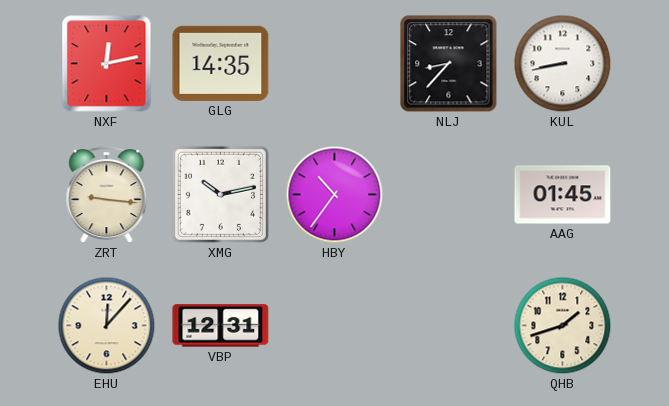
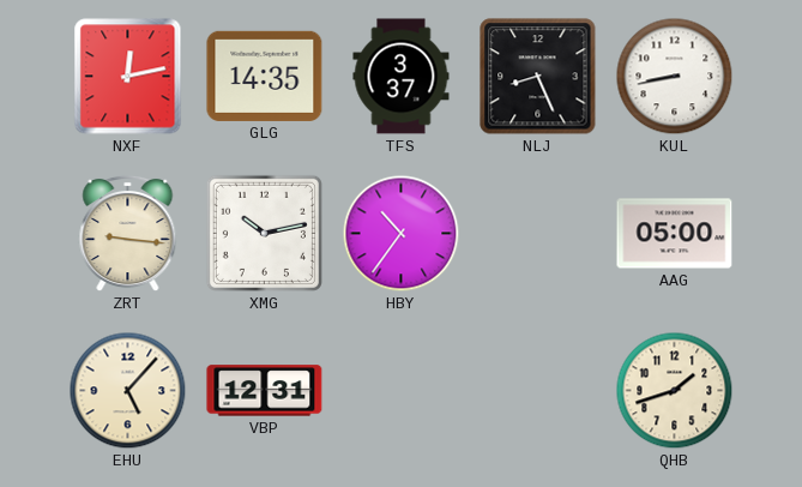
TFS: none -> 3:37
NLJ: 8:37 -> 8:26
AAG: 01:45 -> 05:00
EHU: 12:07 -> 5:07
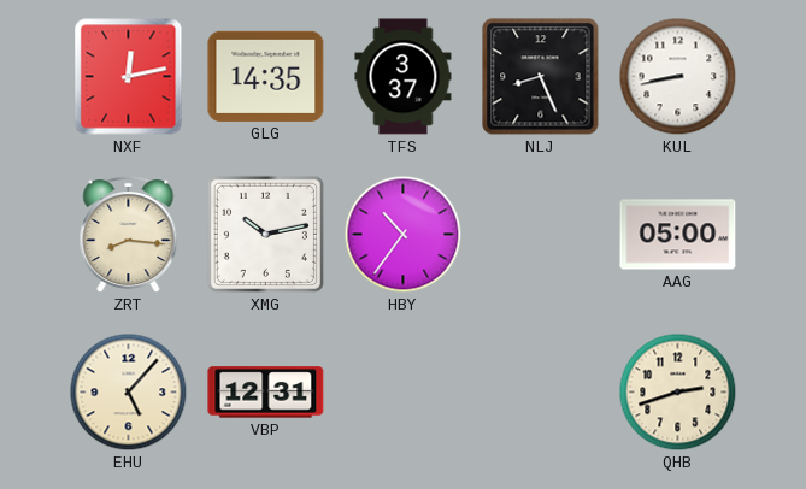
ZRT: 9:16 -> 8:16
QHB: 1:42 -> 2:42
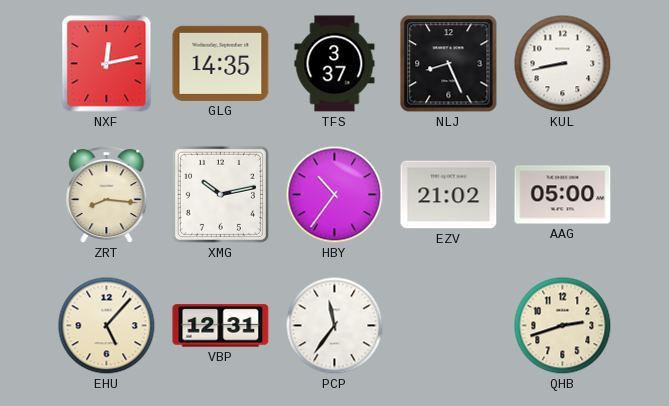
EZV: none -> 21:02
PCP: none -> 11:36
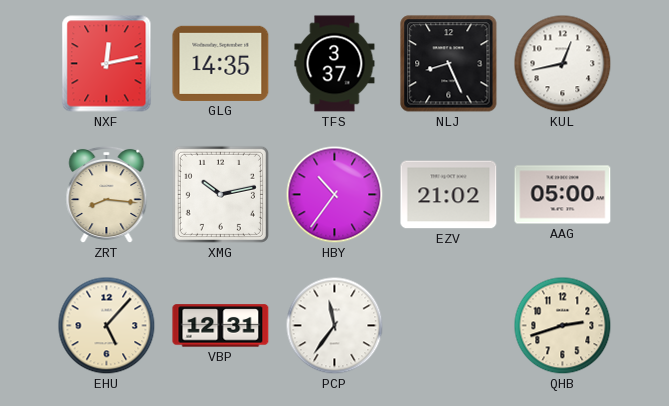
KUL: 8:43 -> 12:43
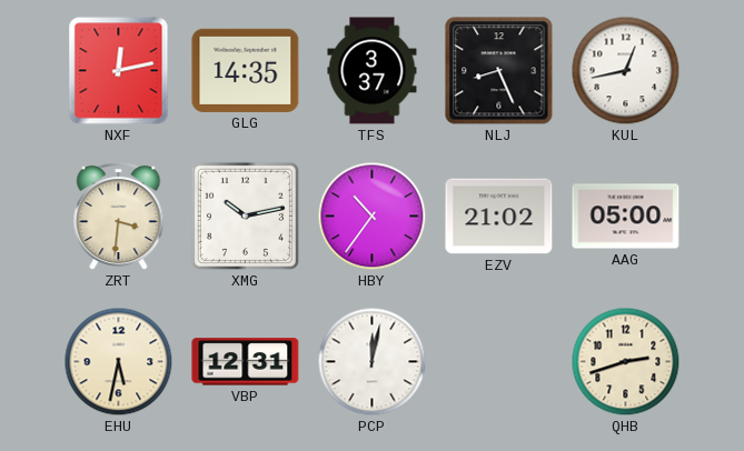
ZRT: 8:16 -> 3:31
EHU: 5:07 -> 5:32
PCP: 11:36 -> 12:02
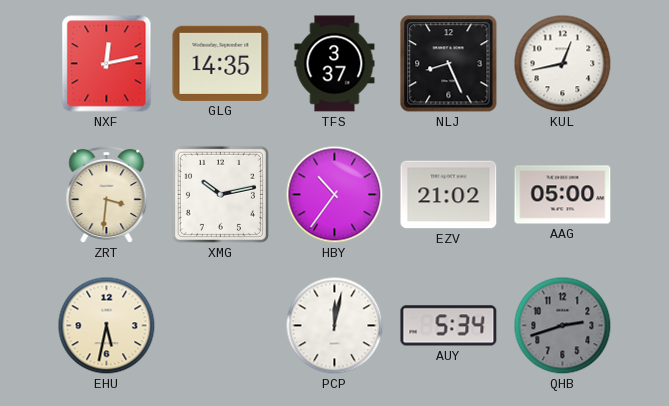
VBP: 12:31 -> none
AUY: none -> 5:34
QHB dial: cream -> grey
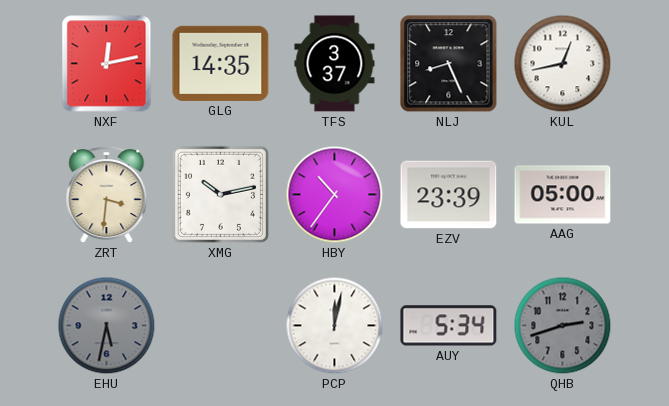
EZV: 21:02 -> 23:39
EHU dial: cream -> grey
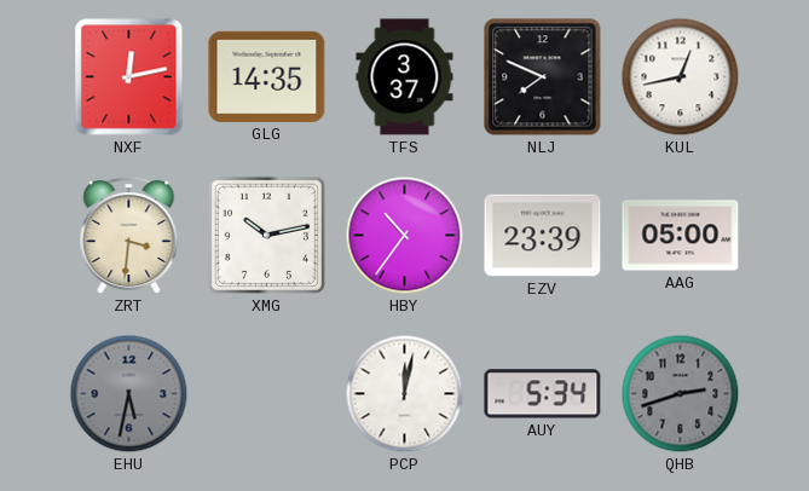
NLJ: 8:26 -> 7:49
